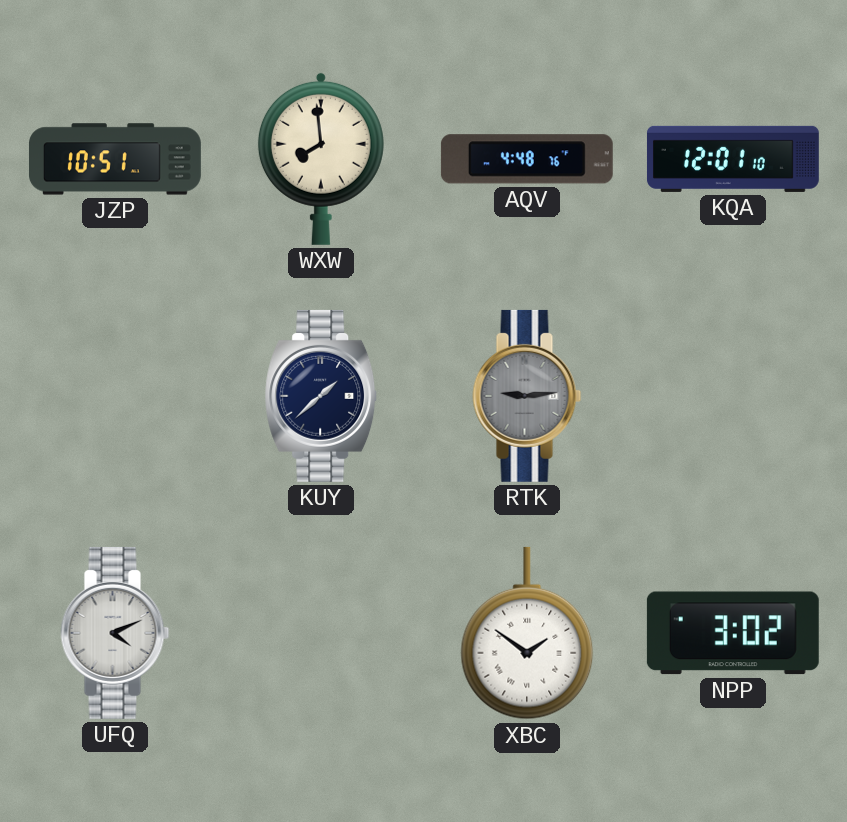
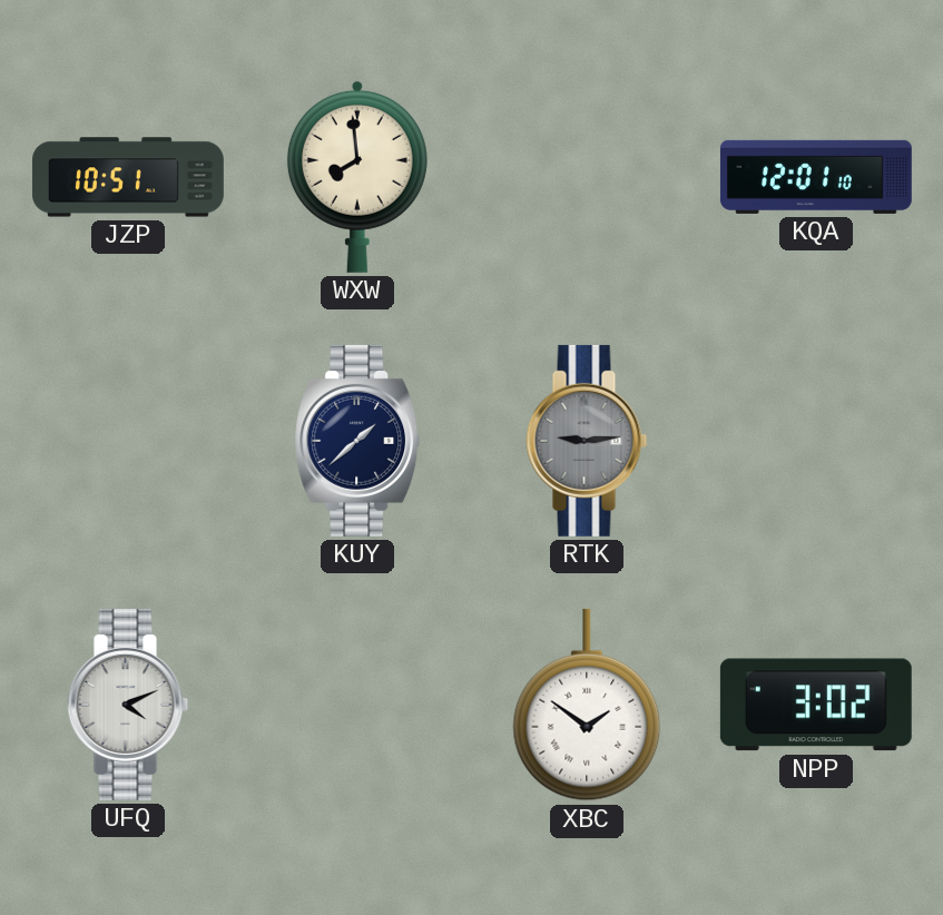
AQV: 4:48 -> none
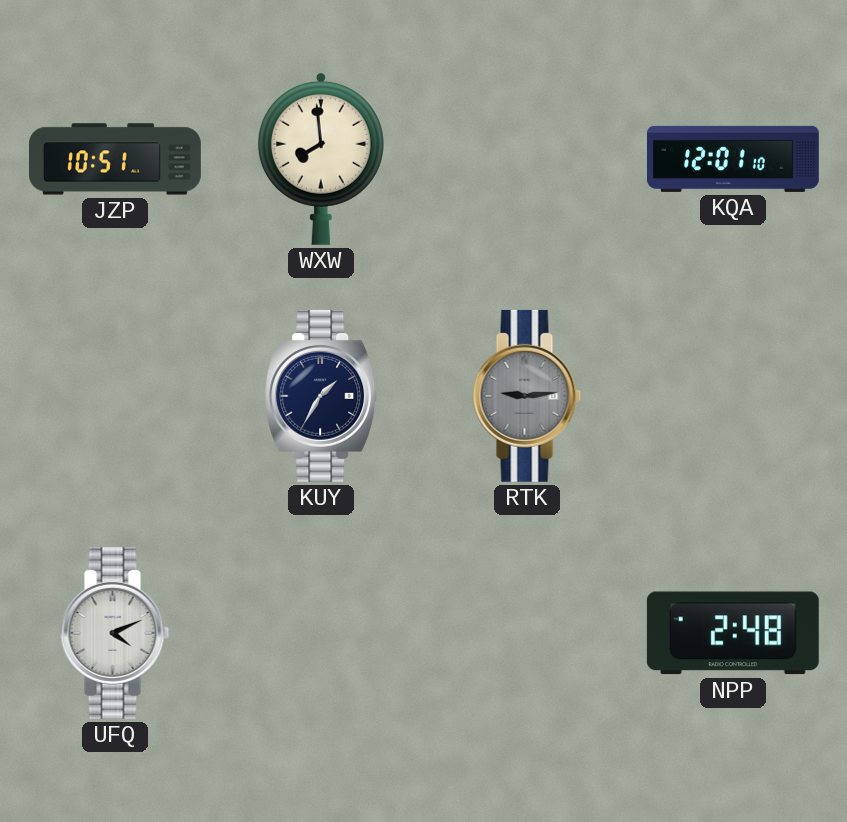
KUY: 1:38 -> 1:35
XBC: 1:51 -> none
NPP: 3:02 -> 2:48
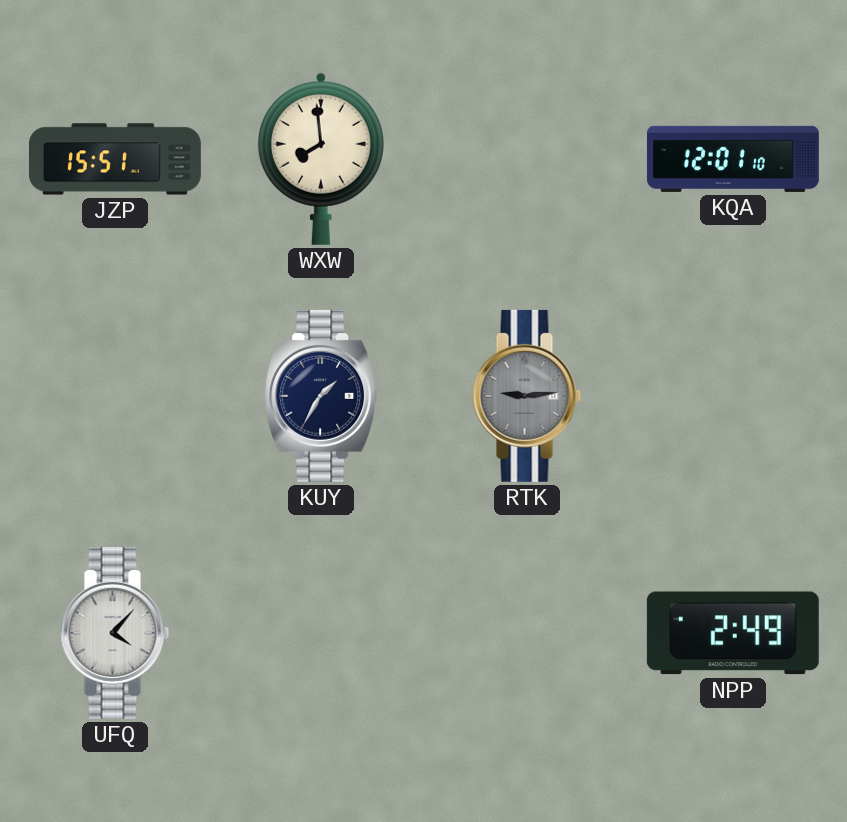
JZP: 10:51 -> 15:51
UFQ: 4:11 -> 4:07
NPP: 2:48 -> 2:49
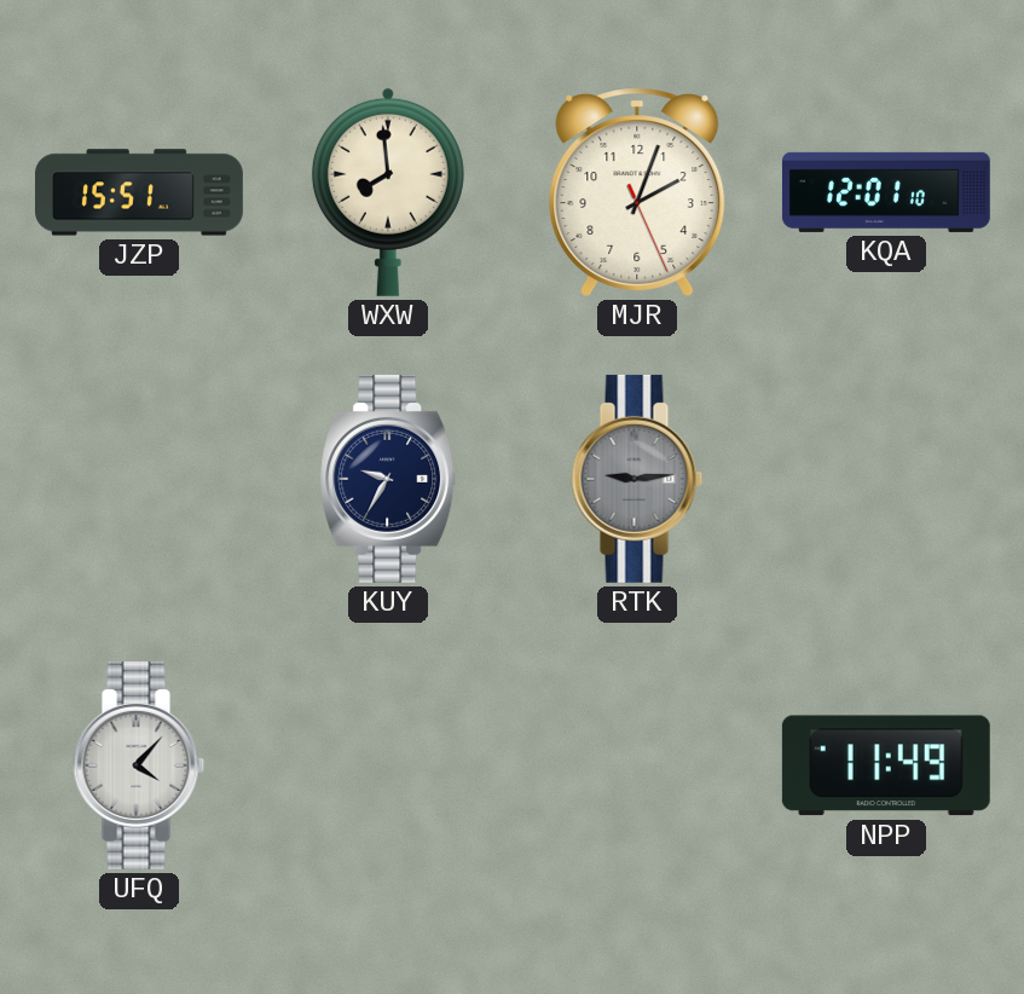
MJR: none -> 2:03
KUY: 1:35 -> 9:35
NPP: 2:49 -> 11:49
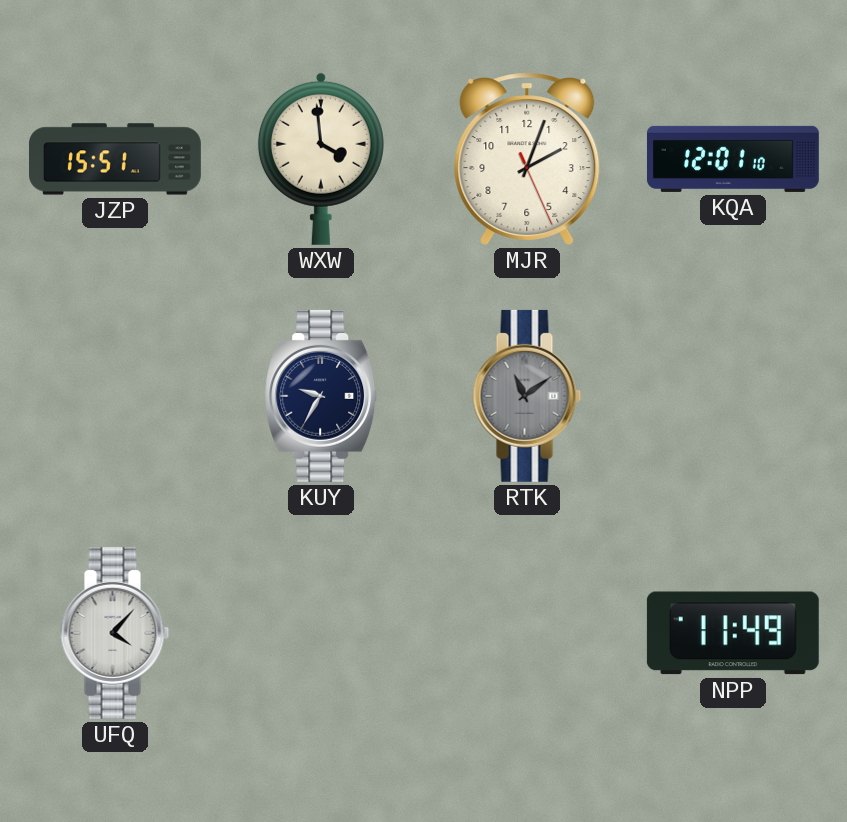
WXW: 7:59 -> 3:59
RTK: 9:14 -> 11:09
